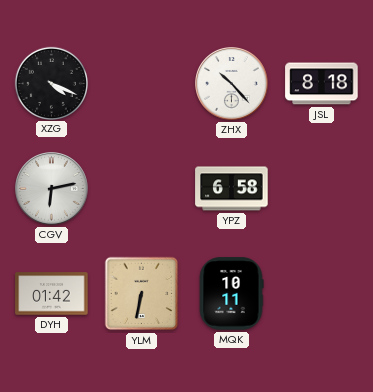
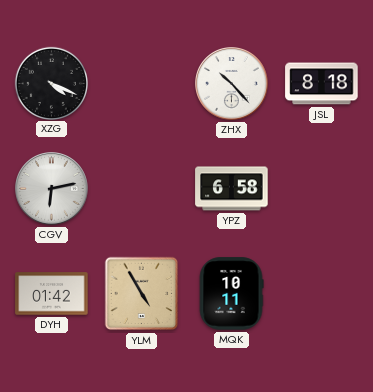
YLM: 6:32 -> 4:55
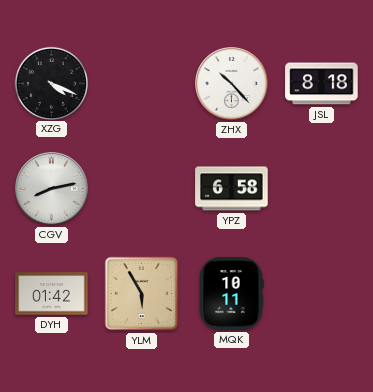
CGV: 6:13 -> 8:13
YLM: 4:55 -> 5:55
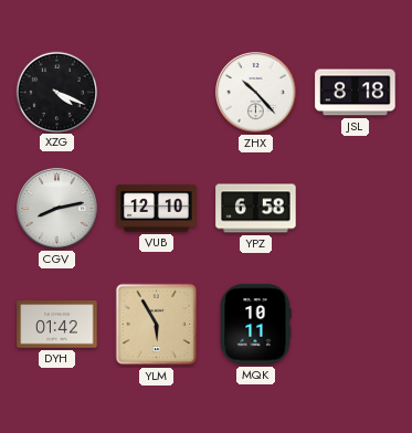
VUB: none -> 12:10
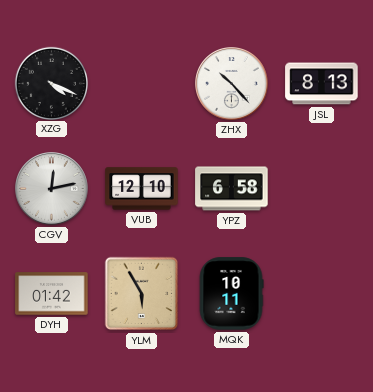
JSL: 8:18 -> 8:13
CGV: 8:13 -> 12:13
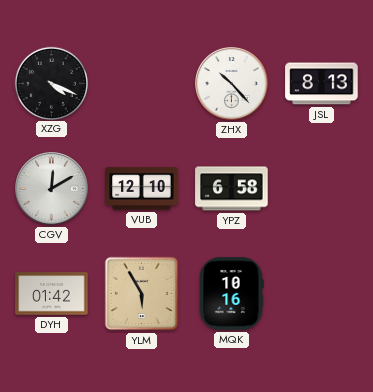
CGV: 12:13 -> 12:10
MQK: 10:11 -> 10:16
